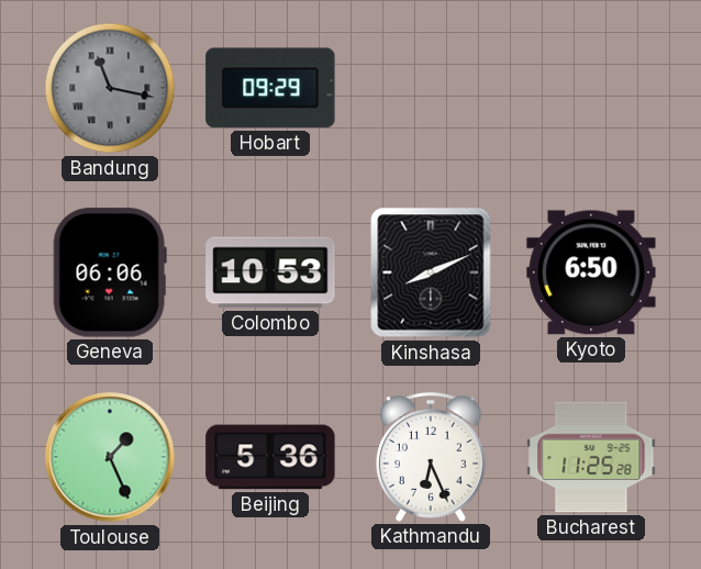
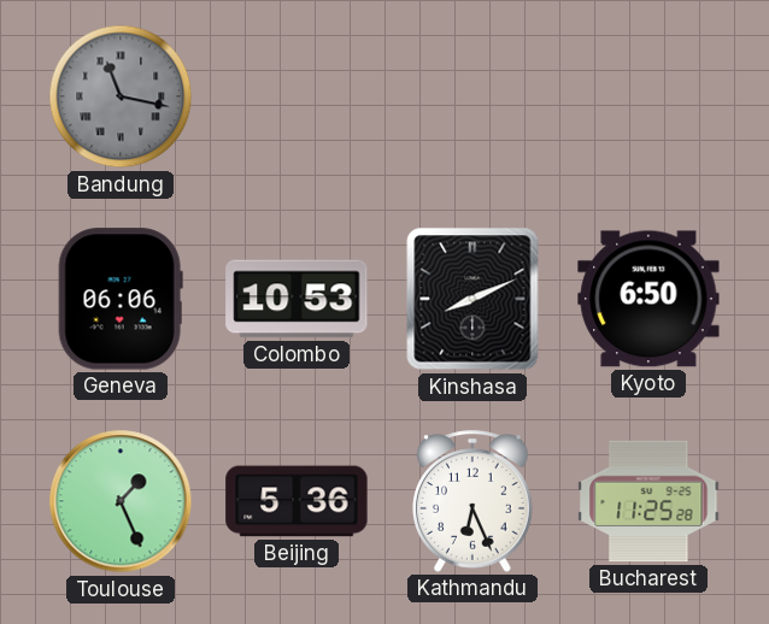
Hobart: 09:29 -> none
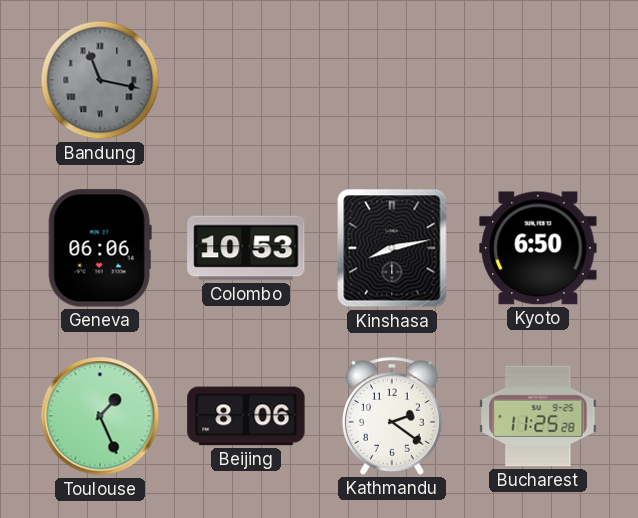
Kinshasa: 8:11 -> 8:13
Beijing: 5:36 -> 8:06
Kathmandu: 6:26 -> 2:21
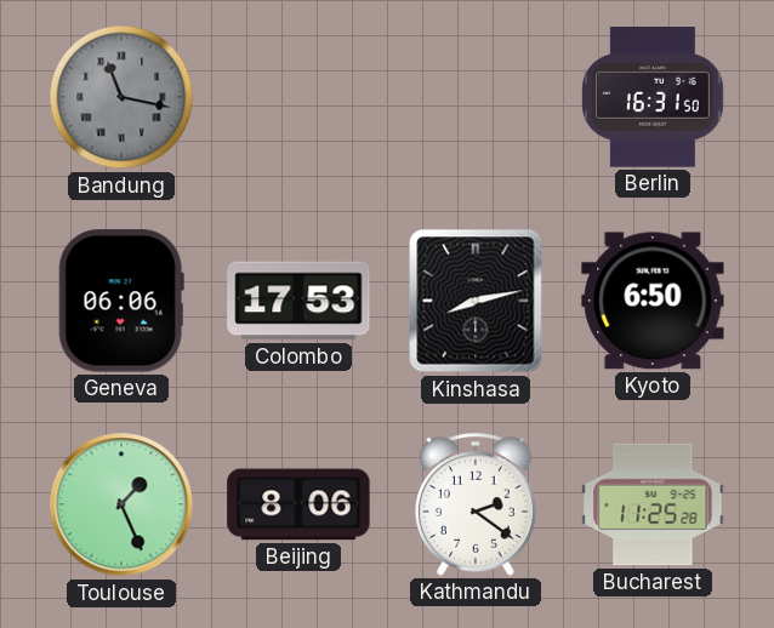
Berlin: none -> 16:31
Colombo: 10:53 -> 17:53
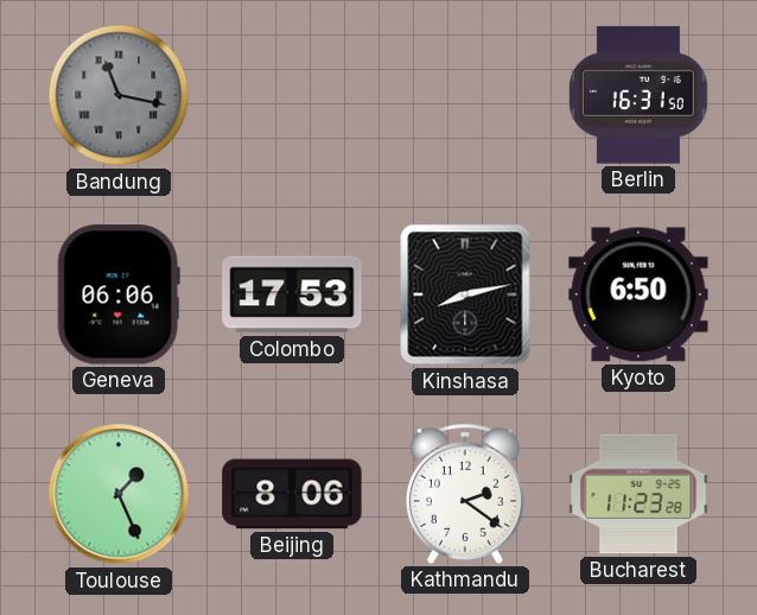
Bucharest: 11:25 -> 11:23
